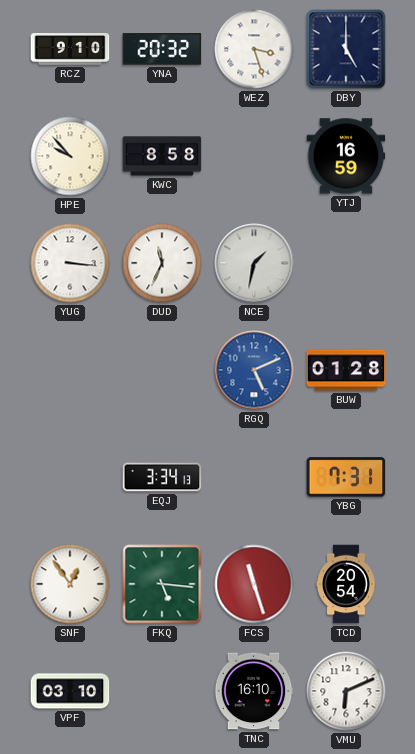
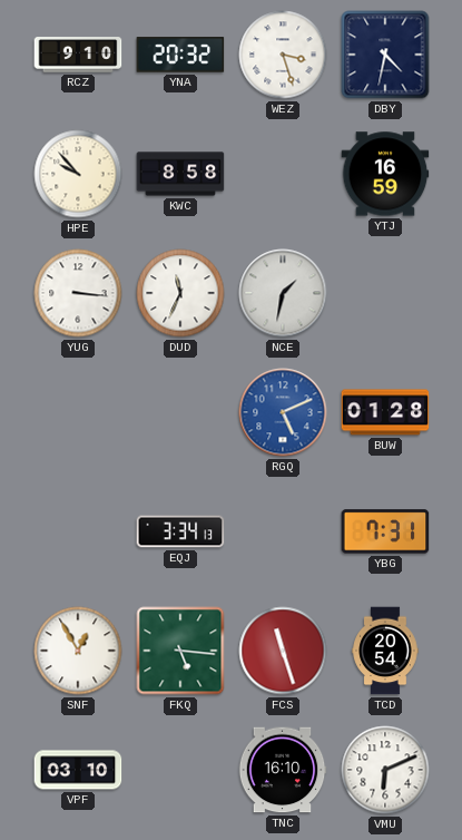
DBY: 5:00 -> 4:32
SNF: 12:54 -> 12:55
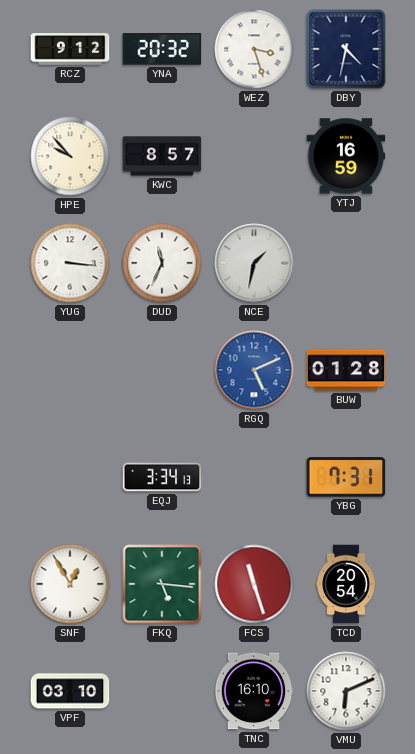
RCZ: 9:10 -> 9:12
KWC: 8:58 -> 8:57
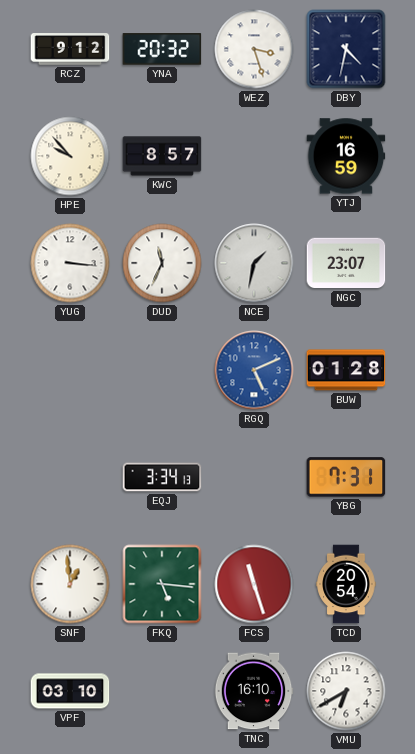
NGC: none -> 23:07
SNF: 12:55 -> 12:59
VMU: 6:11 -> 6:40
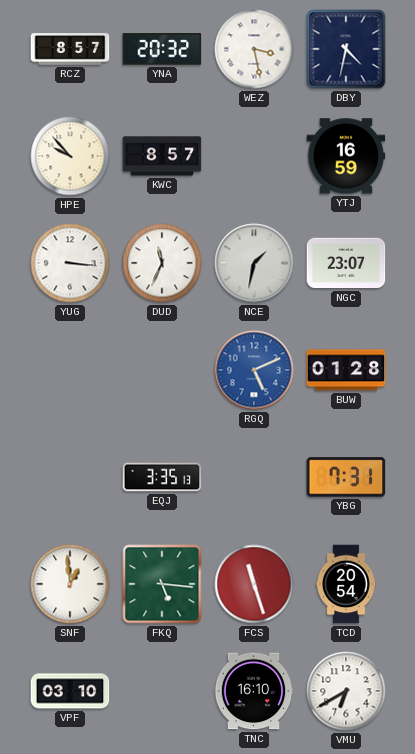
RCZ: 9:12 -> 8:57
WEZ: 3:27 -> 3:28
EQJ: 3:34 -> 3:35
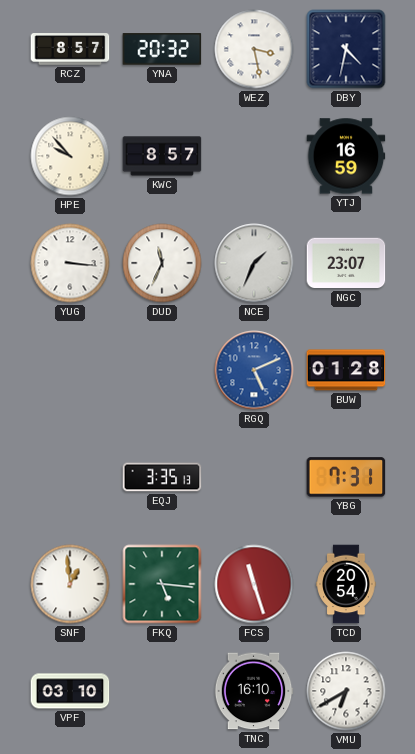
NCE: 1:32 -> 1:34
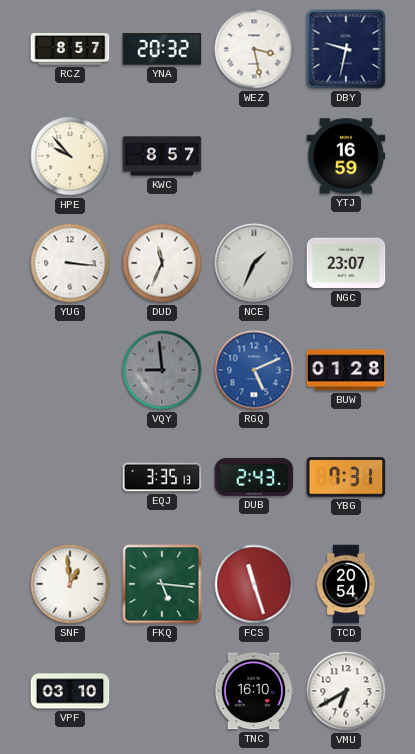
DBY: 4:32 -> 9:32
VQY: none -> 8:59
DUB: none -> 2:43
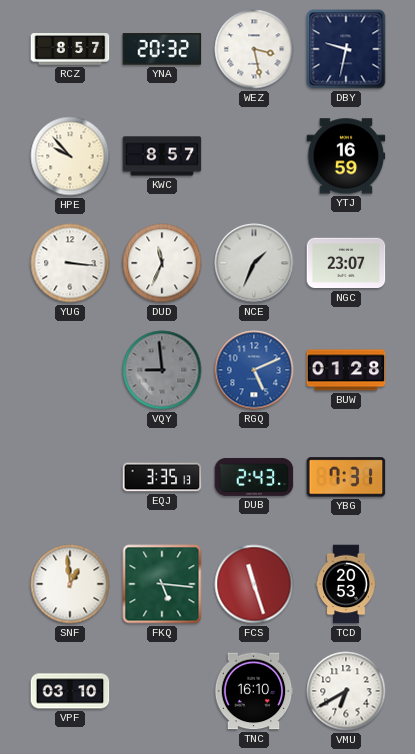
TCD: 20:54 -> 20:53
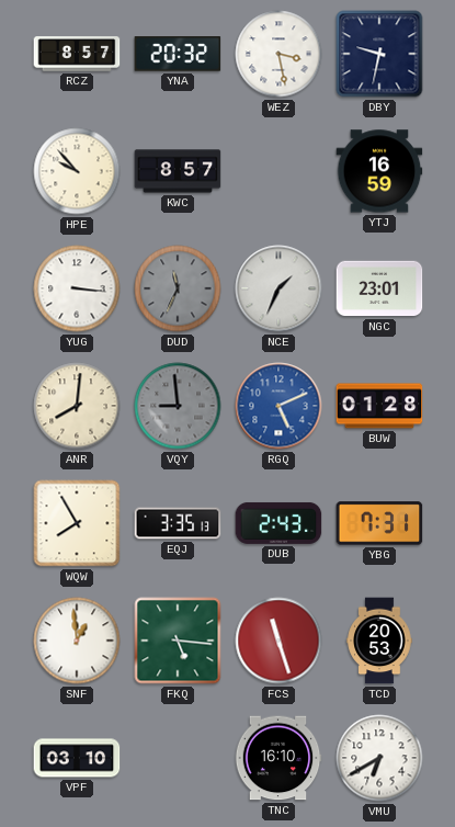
DUD dial: white -> grey
NGC: 23:07 -> 23:01
ANR: none -> 8:01
WQW: none -> 7:55
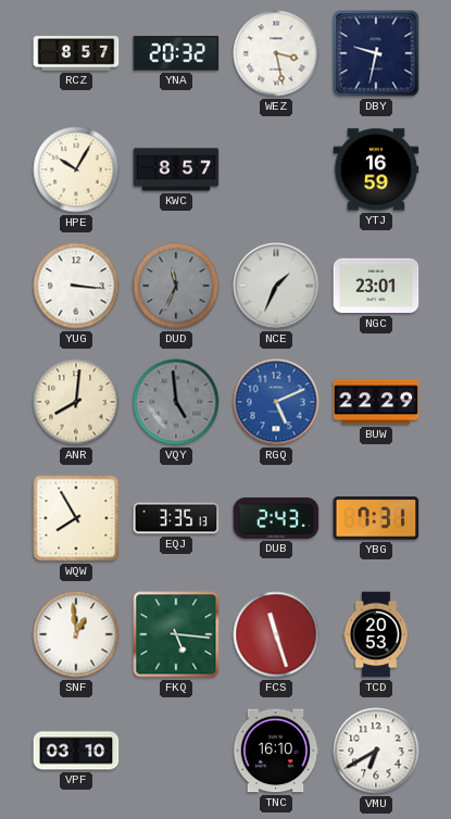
HPE: 9:53 -> 10:05
VQY: 8:59 -> 4:59
BUW: 01:28 -> 22:29
